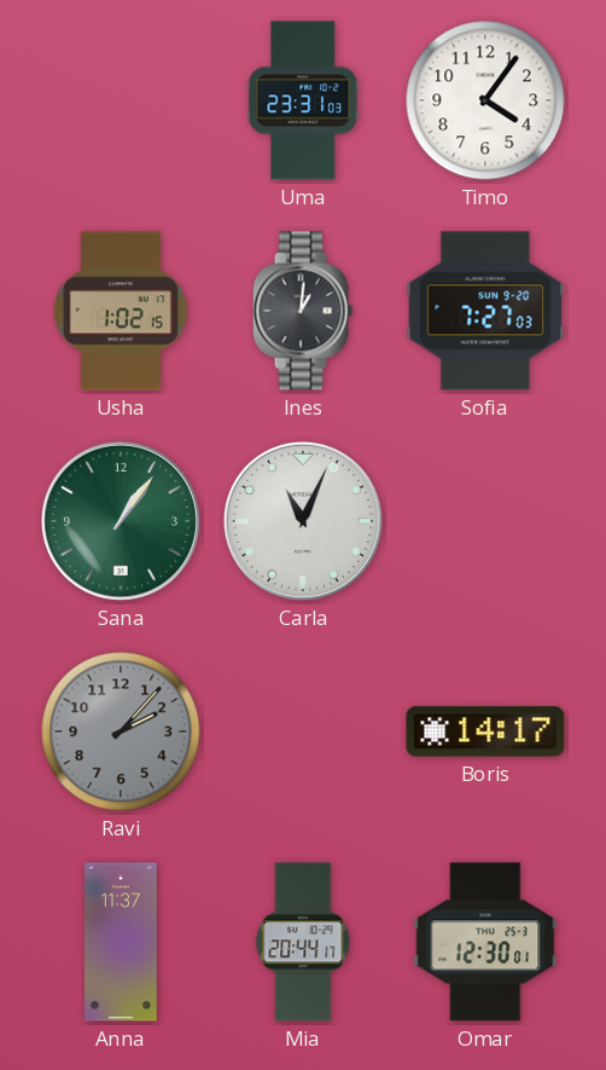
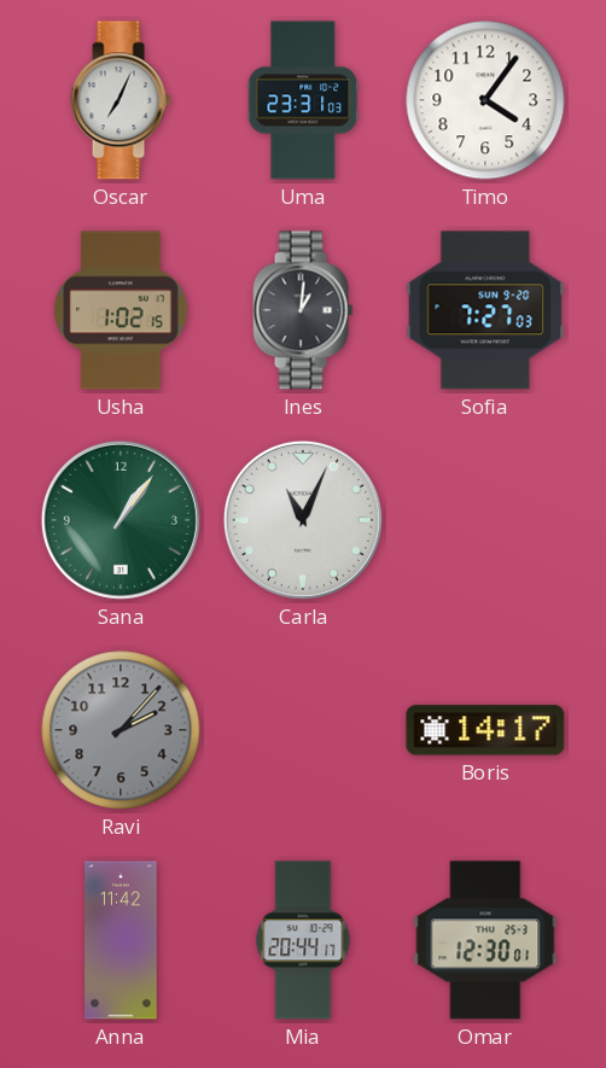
Oscar: none -> 7:04
Anna: 11:37 -> 11:42
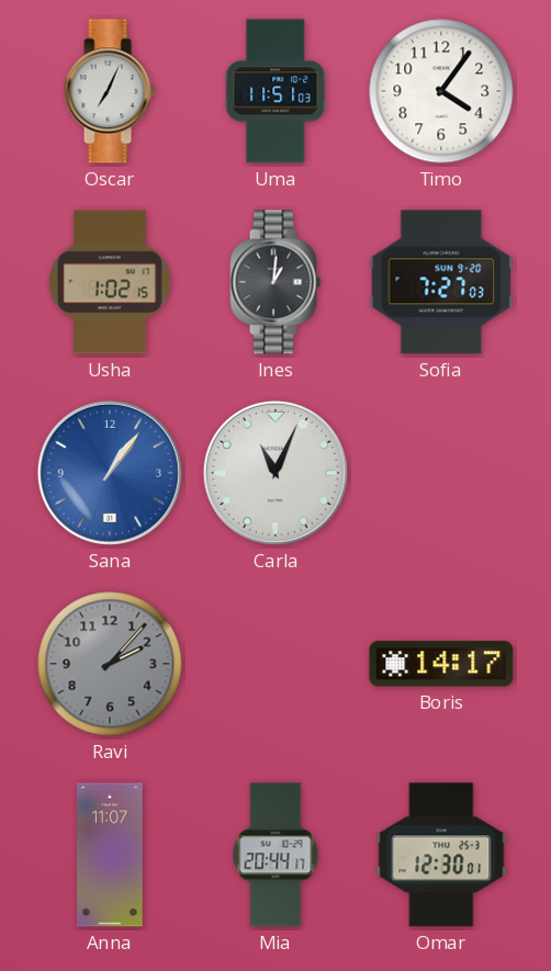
Uma: 23:31 -> 11:51
Sana dial: green -> blue
Anna: 11:42 -> 11:07
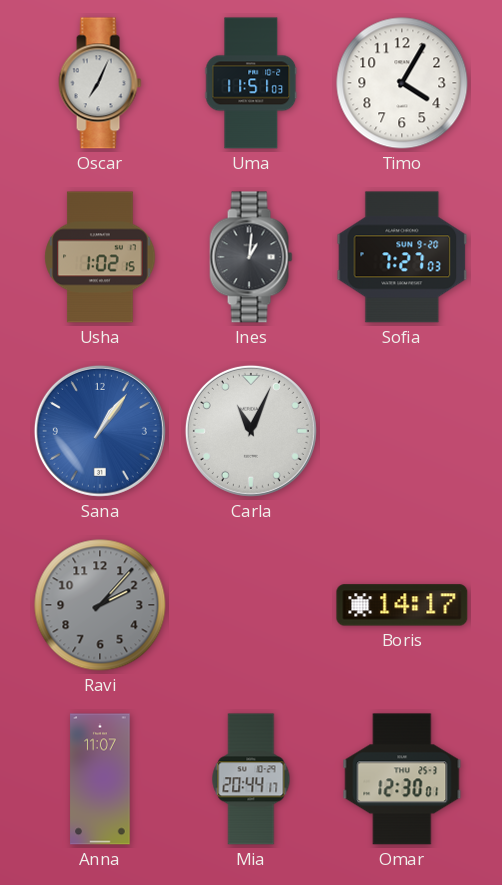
Timo: 4:06 -> 4:05
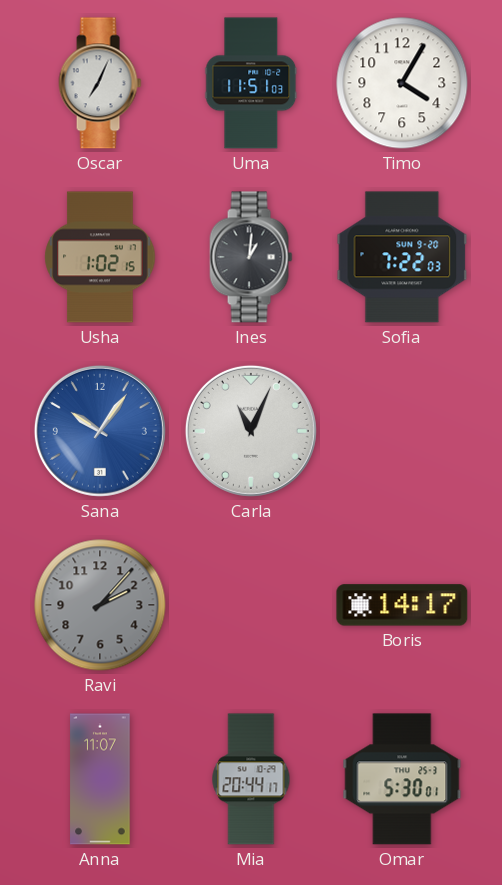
Sofia: 7:27 -> 7:22
Sana: 1:06 -> 10:06
Omar: 12:30 -> 5:30
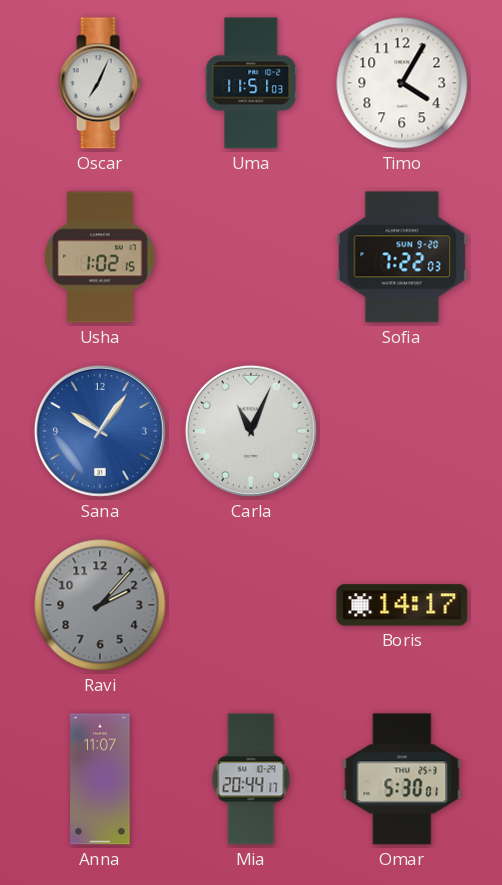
Ines: 1:01 -> none
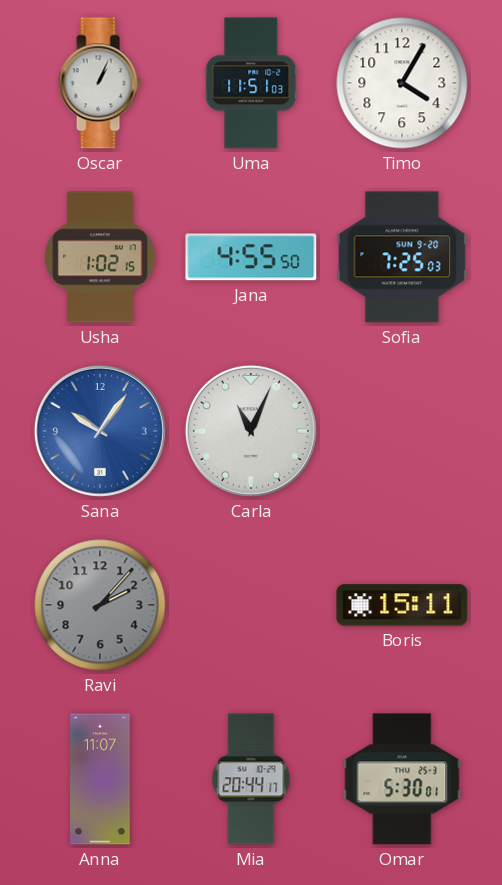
Oscar: 7:04 -> 1:04
Jana: none -> 4:55
Sofia: 7:22 -> 7:25
Boris: 14:17 -> 15:11
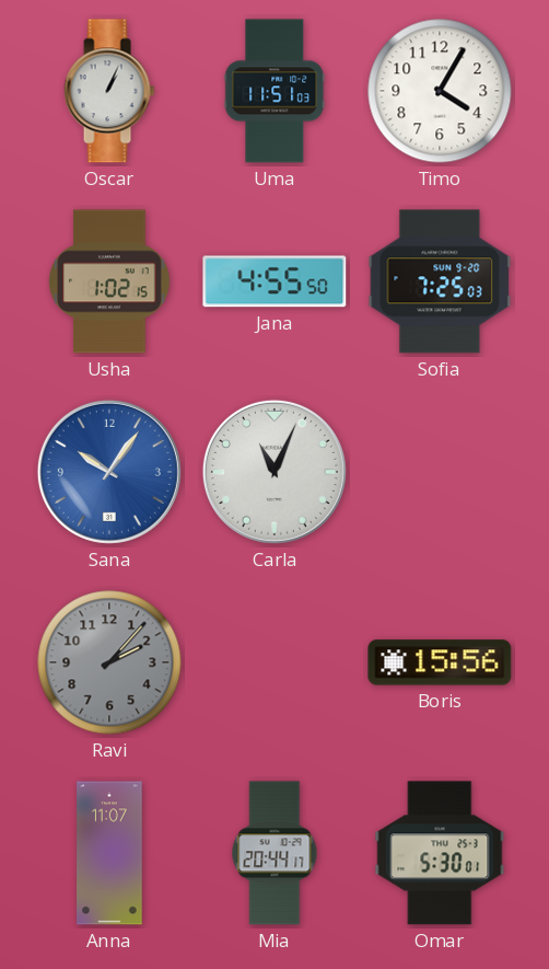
Boris: 15:11 -> 15:56
